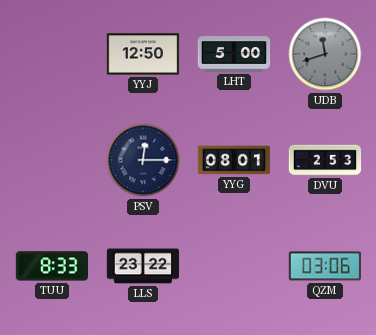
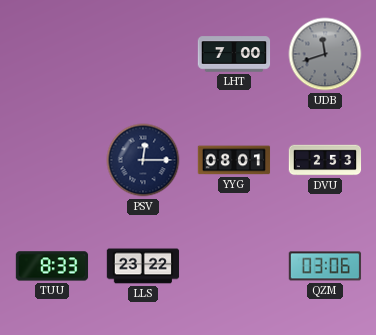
YYJ: 12:50 -> none
LHT: 5:00 -> 7:00
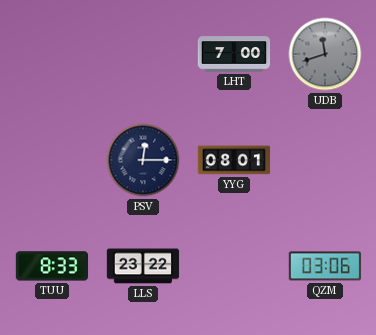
DVU: 2:53 -> none
